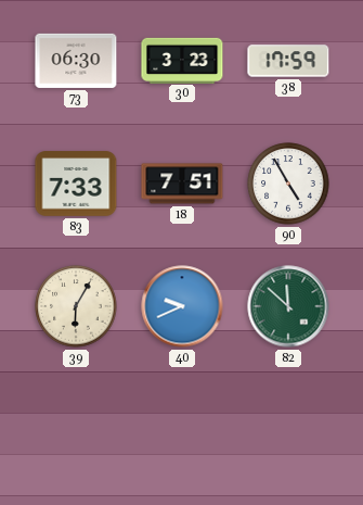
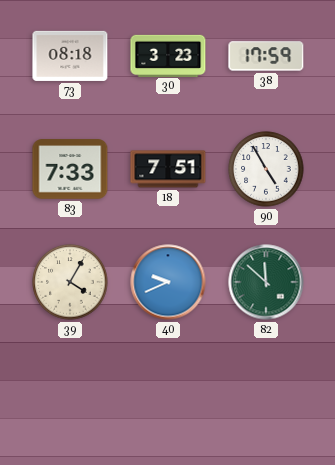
73: 06:30 -> 08:18
39: 6:05 -> 4:05
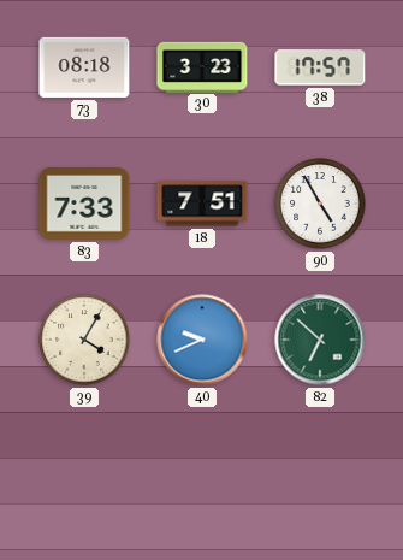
38: 17:59 -> 17:57
82: 11:52 -> 6:52
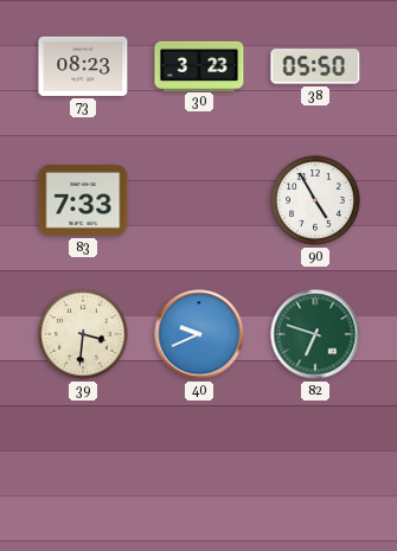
73: 08:18 -> 08:23
38: 17:57 -> 05:50
18: 7:51 -> none
39: 4:05 -> 3:31
82: 6:52 -> 6:48
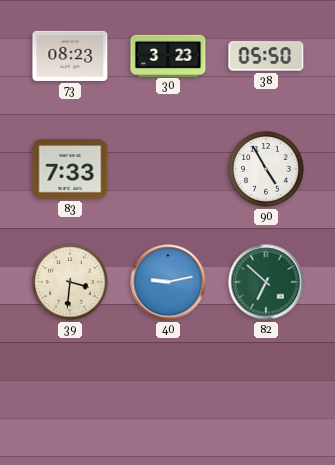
40: 9:41 -> 9:13
82: 6:48 -> 6:52
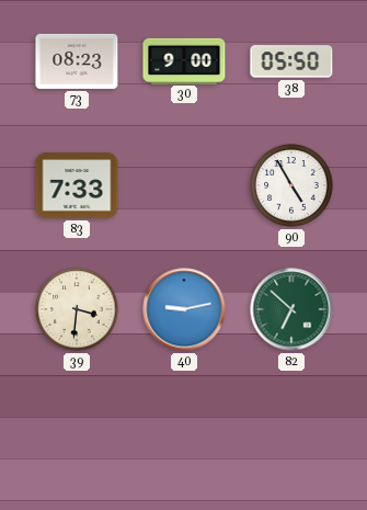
30: 3:23 -> 9:00
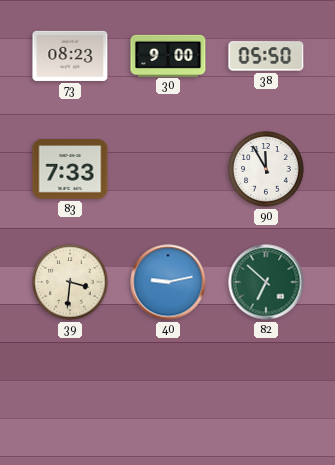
90: 4:55 -> 11:55
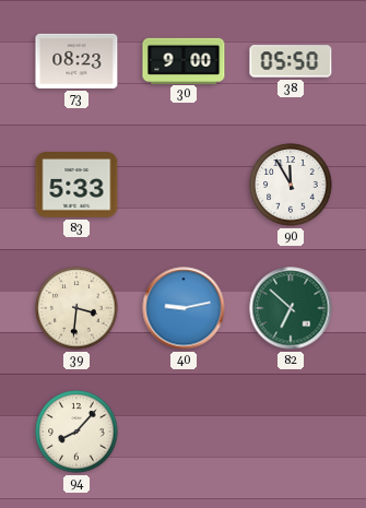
83: 7:33 -> 5:33
94: none -> 8:07
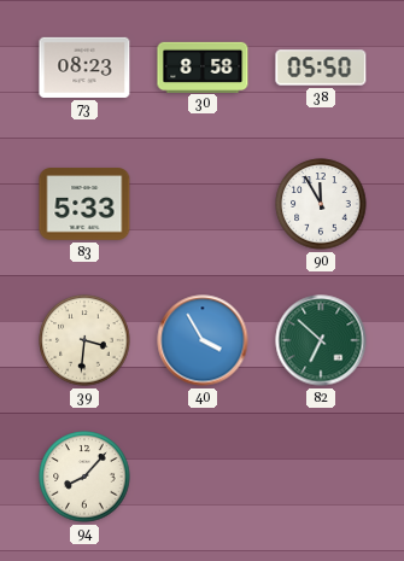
30: 9:00 -> 8:58
40: 9:13 -> 3:55
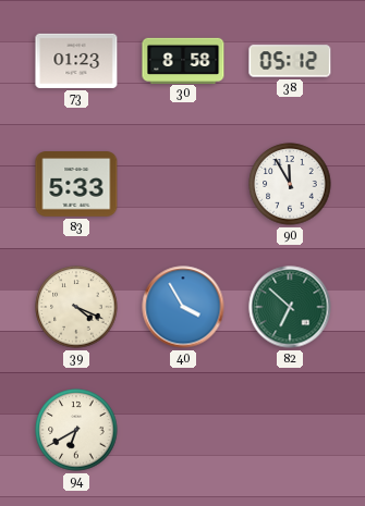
73: 08:23 -> 01:23
38: 05:50 -> 05:12
39: 3:31 -> 4:19
94: 8:07 -> 6:40
